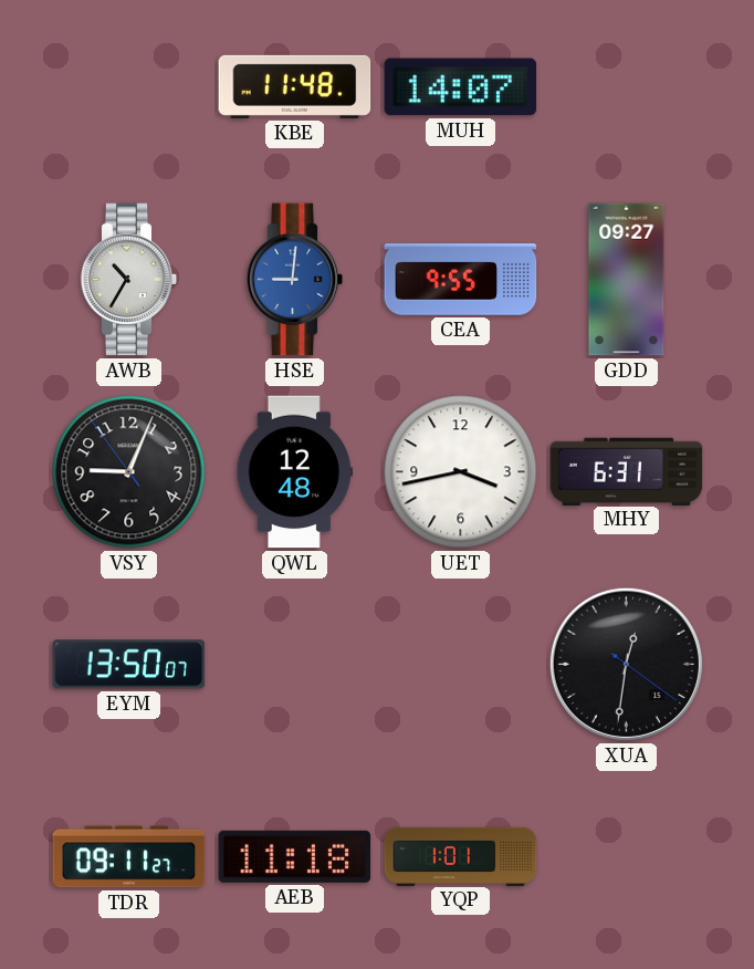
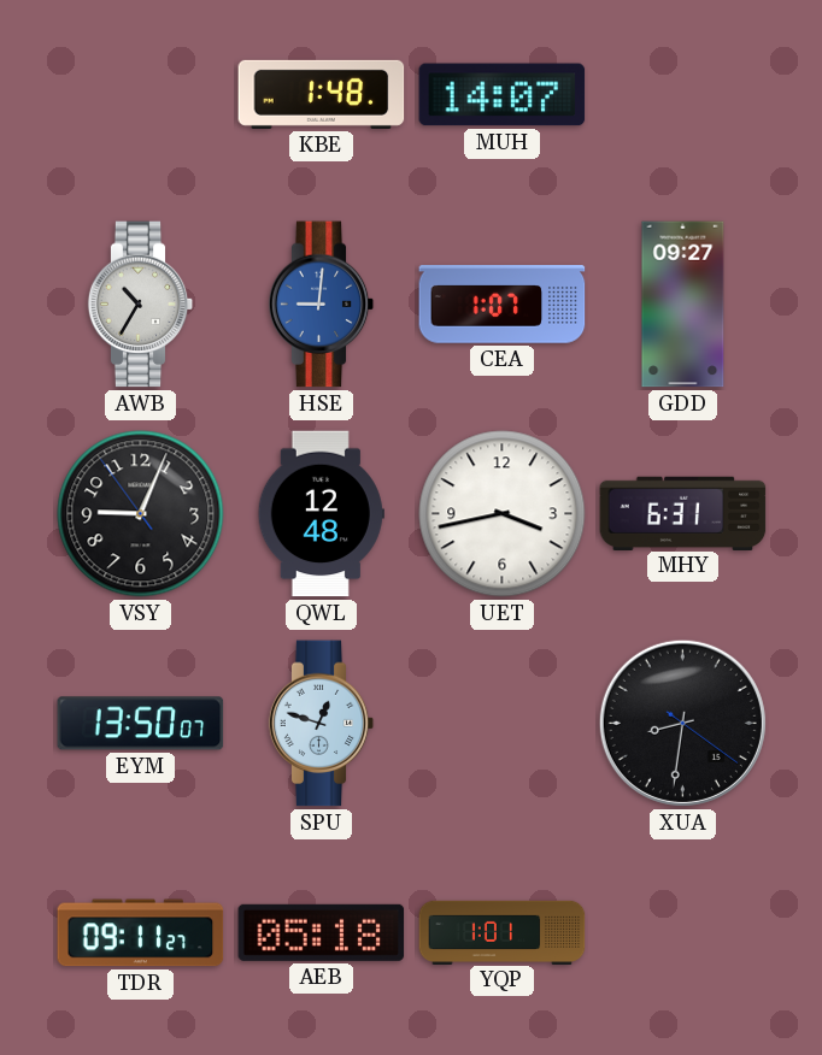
KBE: 11:48 -> 1:48
CEA: 9:55 -> 1:07
SPU: none -> 12:48
XUA: 12:31 -> 8:31
AEB: 11:18 -> 05:18
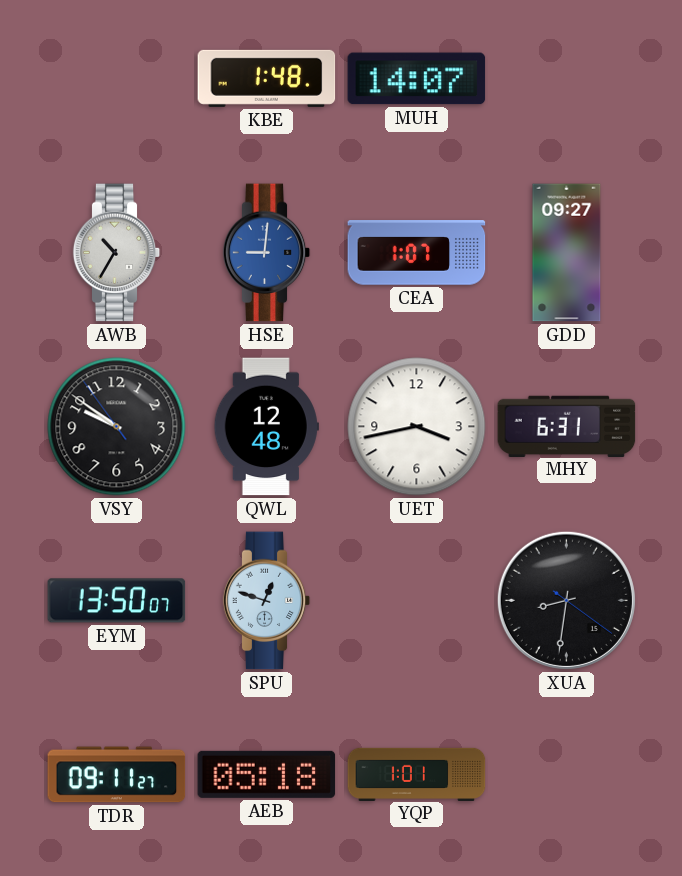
VSY: 9:03 -> 9:50
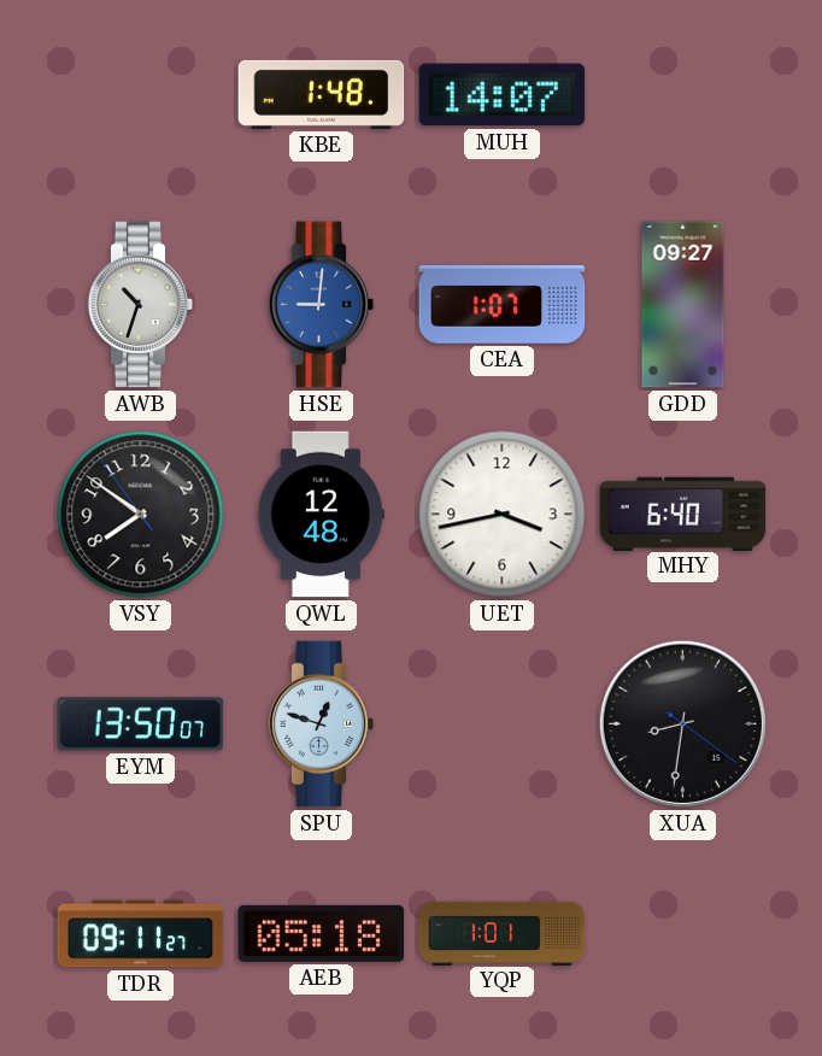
AWB: 10:35 -> 10:33
VSY: 9:50 -> 7:50
MHY: 6:31 -> 6:40
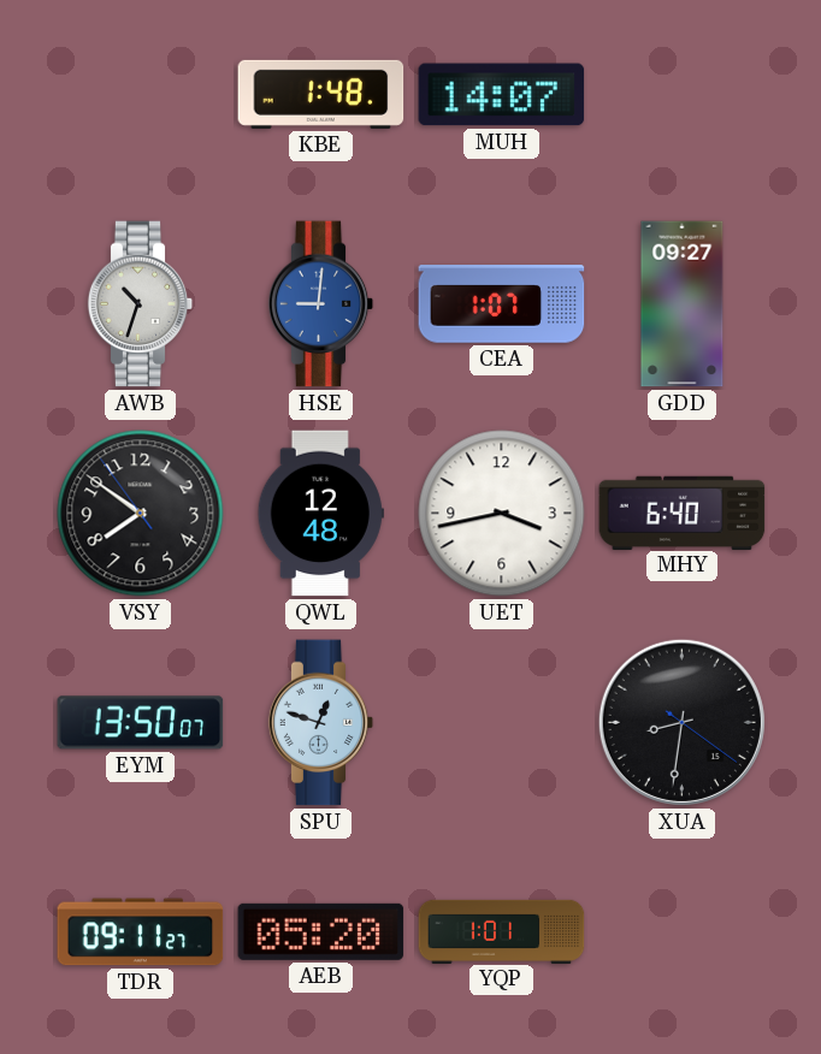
AEB: 05:18 -> 05:20
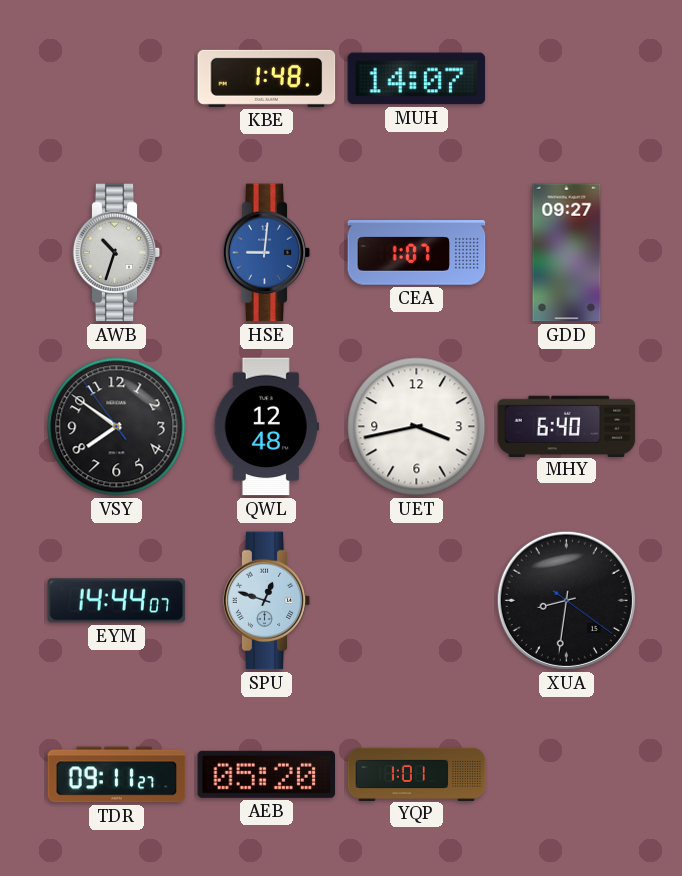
EYM: 13:50 -> 14:44
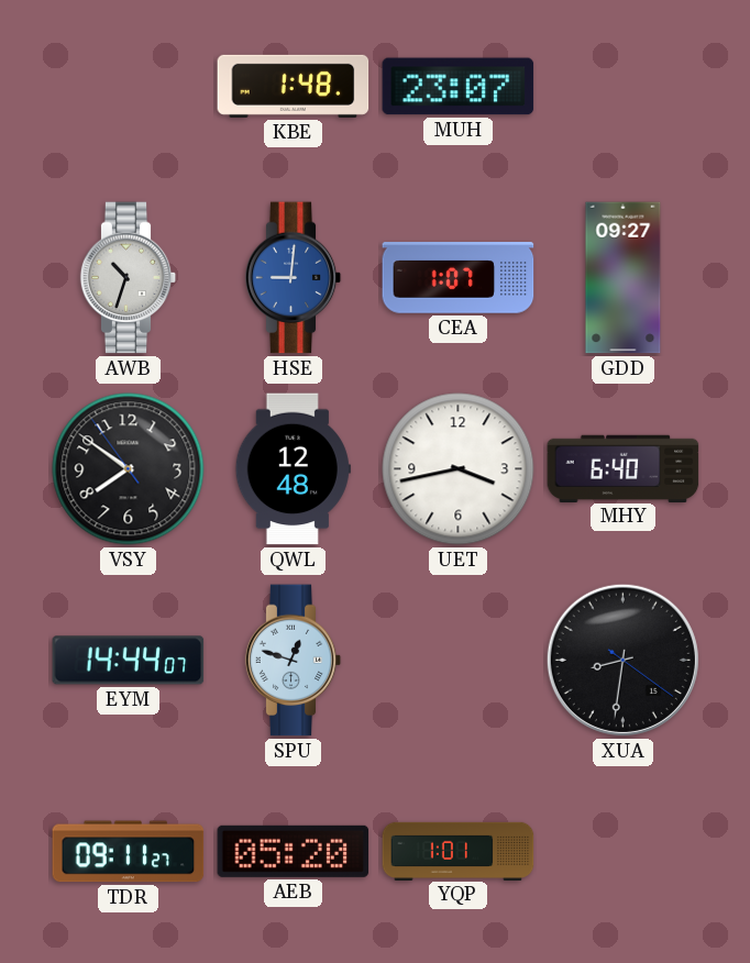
MUH: 14:07 -> 23:07
